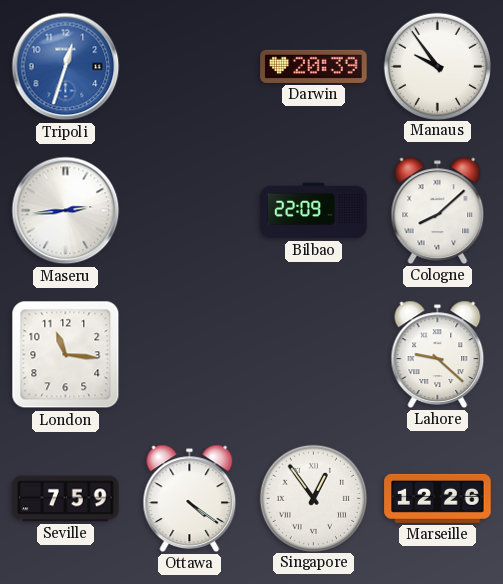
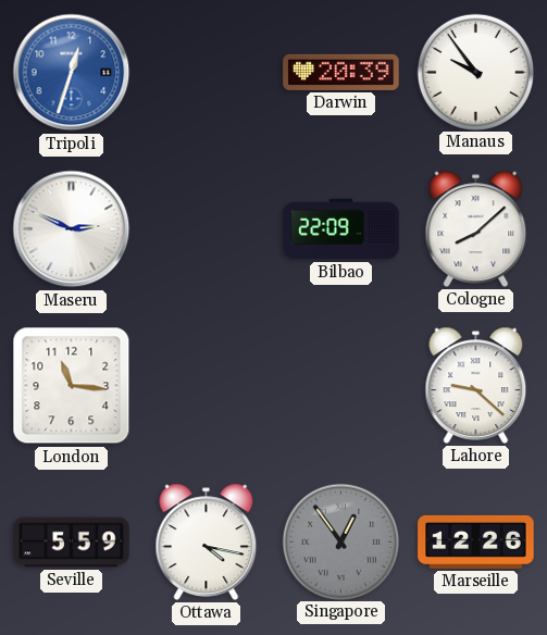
Maseru: 2:44 -> 2:49
Seville: 7:59 -> 5:59
Ottawa: 4:21 -> 4:17
Singapore dial: white -> grey
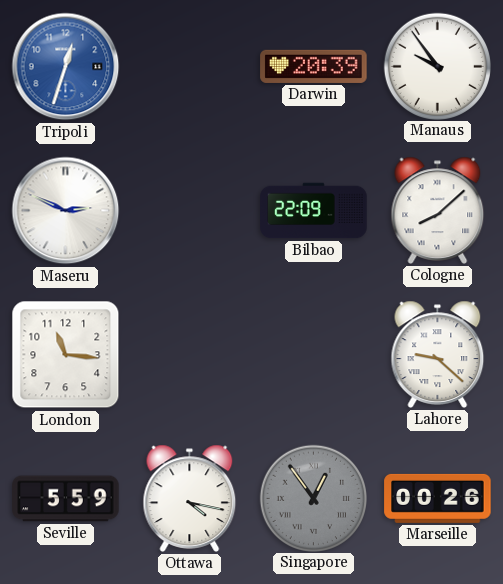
Marseille: 12:26 -> 00:26
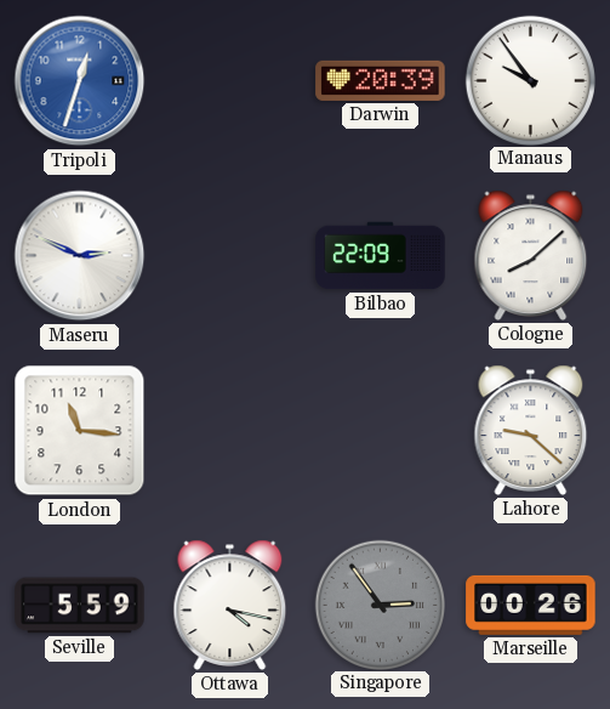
Singapore: 12:54 -> 2:54
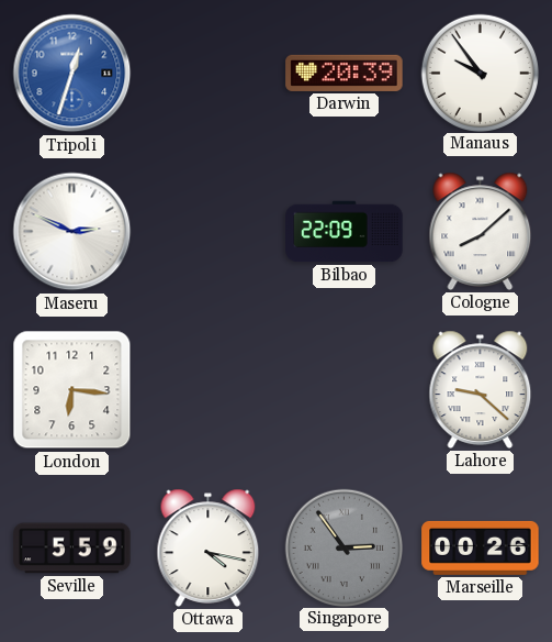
London: 11:16 -> 6:16
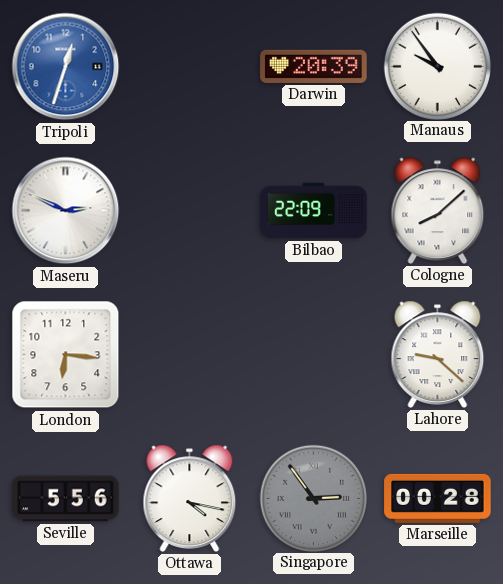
Seville: 5:59 -> 5:56
Marseille: 00:26 -> 00:28
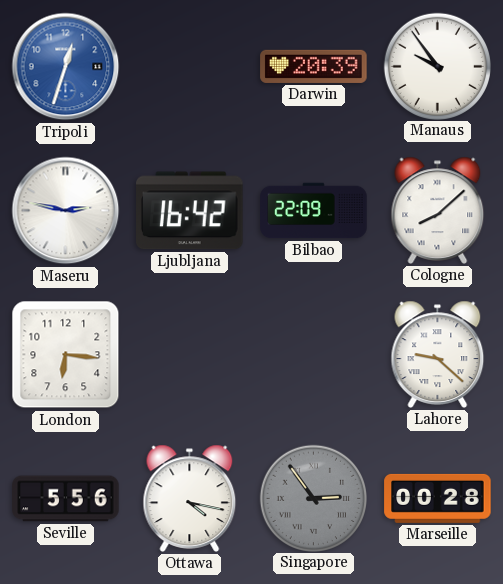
Maseru: 2:49 -> 2:47
Ljubljana: none -> 16:42
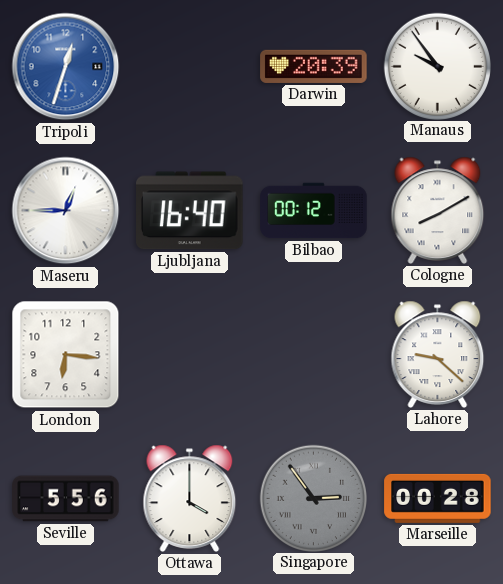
Maseru: 2:47 -> 12:45
Ljubljana: 16:42 -> 16:40
Bilbao: 22:09 -> 00:12
Cologne: 8:08 -> 8:10
Ottawa: 4:17 -> 4:00
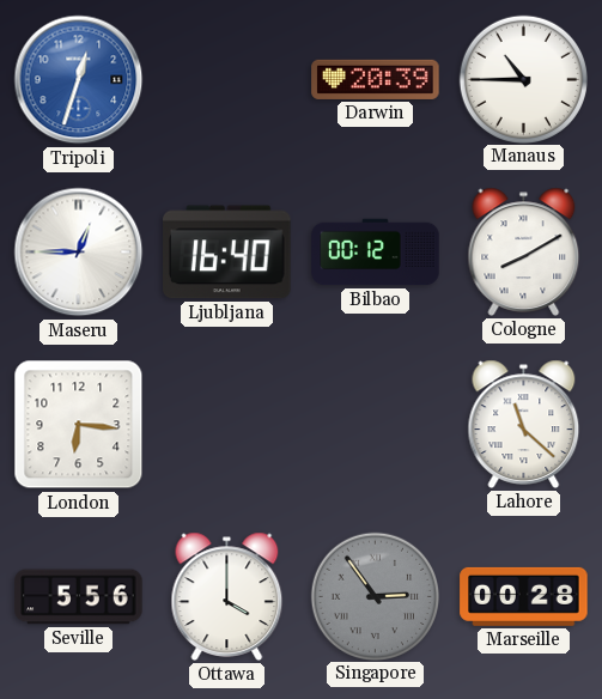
Manaus: 9:54 -> 10:45
Lahore: 9:22 -> 11:22
